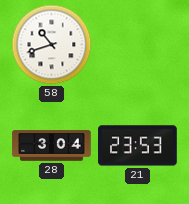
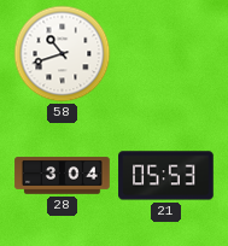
21: 23:53 -> 05:53
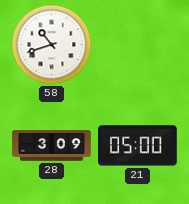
28: 3:04 -> 3:09
21: 05:53 -> 05:00
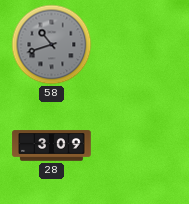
58 dial: white -> grey
21: 05:00 -> none
